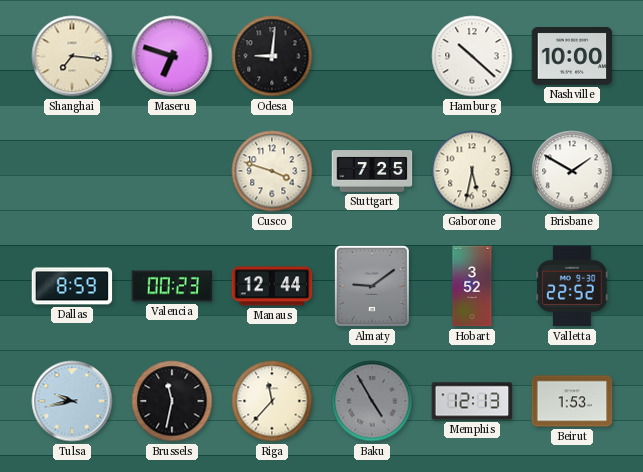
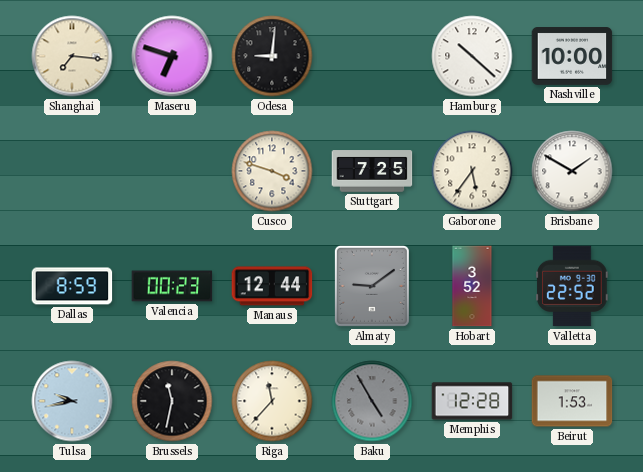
Gaborone: 5:32 -> 5:36
Memphis: 12:13 -> 12:28
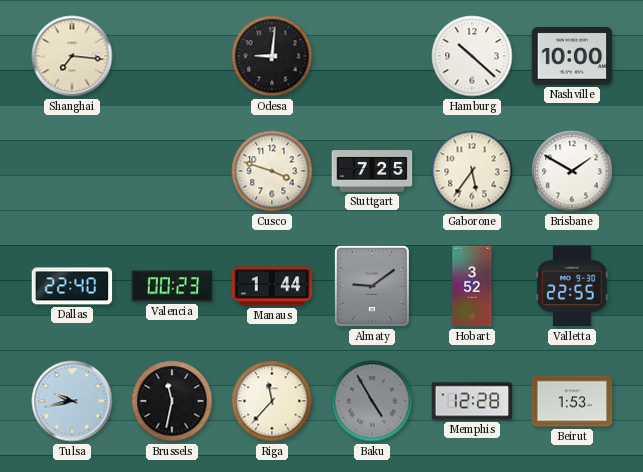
Maseru: 6:48 -> none
Dallas: 8:59 -> 22:40
Manaus: 12:44 -> 1:44
Valletta: 22:52 -> 22:55
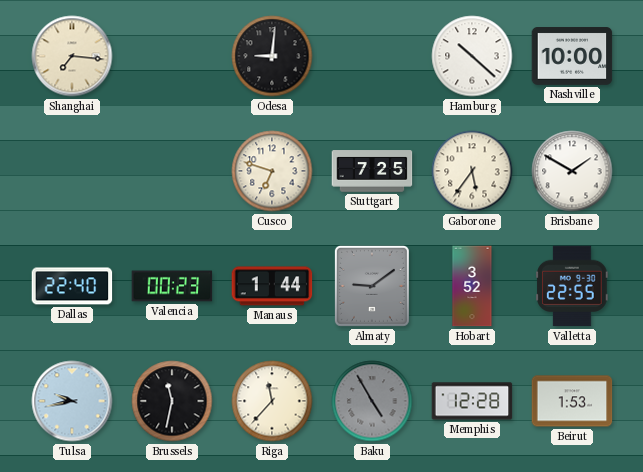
Cusco: 3:48 -> 6:48
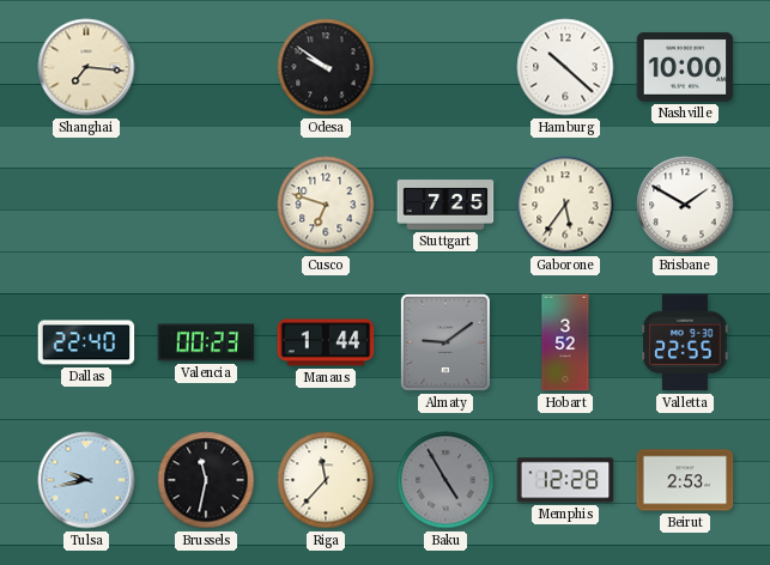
Odesa: 9:01 -> 9:51
Beirut: 1:53 -> 2:53
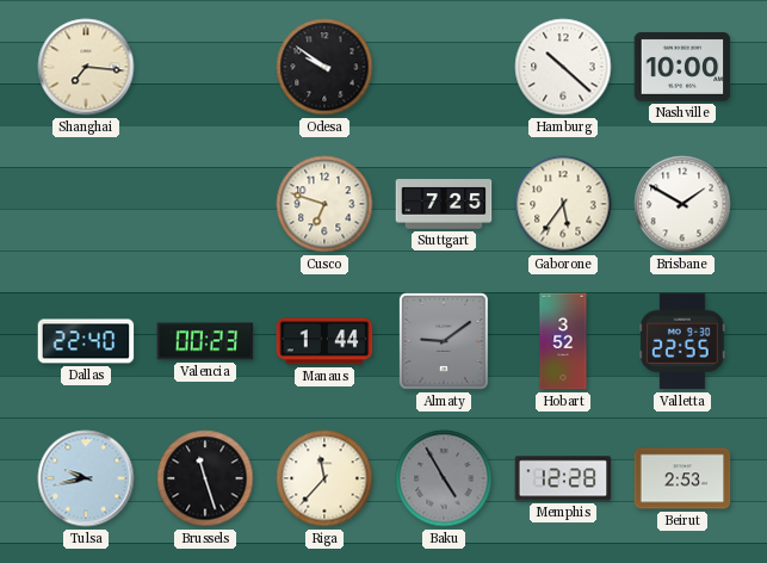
Brussels: 11:32 -> 11:27
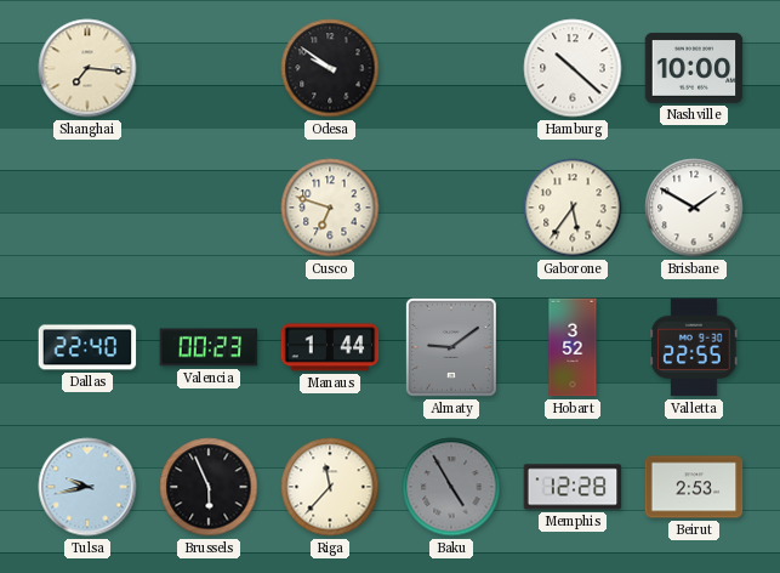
Stuttgart: 7:25 -> none
Brussels: 11:27 -> 5:56
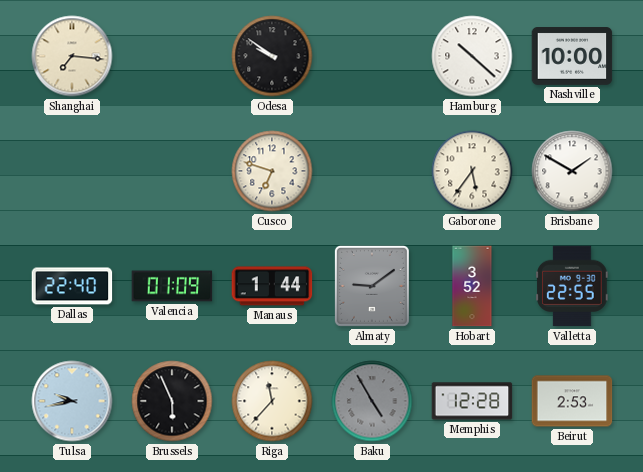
Valencia: 00:23 -> 01:09
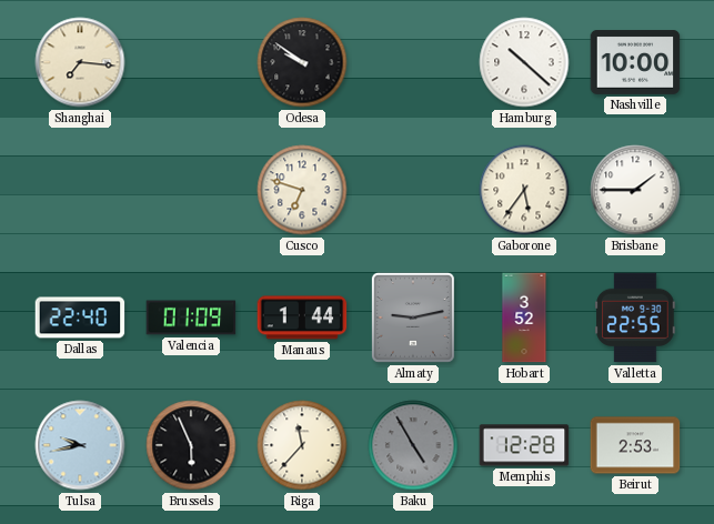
Brisbane: 1:50 -> 1:45
Almaty: 9:09 -> 9:13
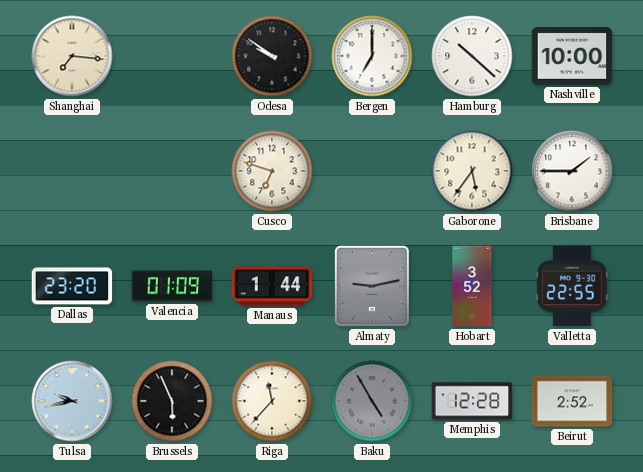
Bergen: none -> 7:00
Dallas: 22:40 -> 23:20
Beirut: 2:53 -> 2:52
